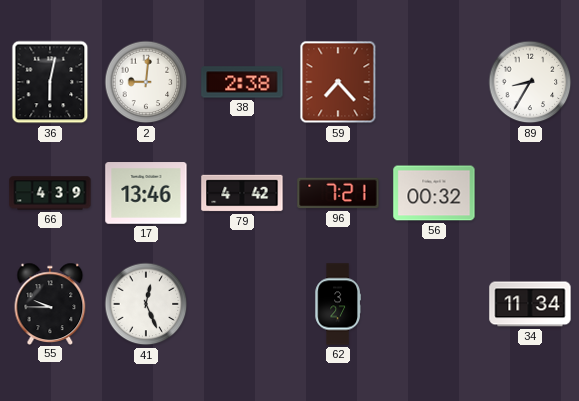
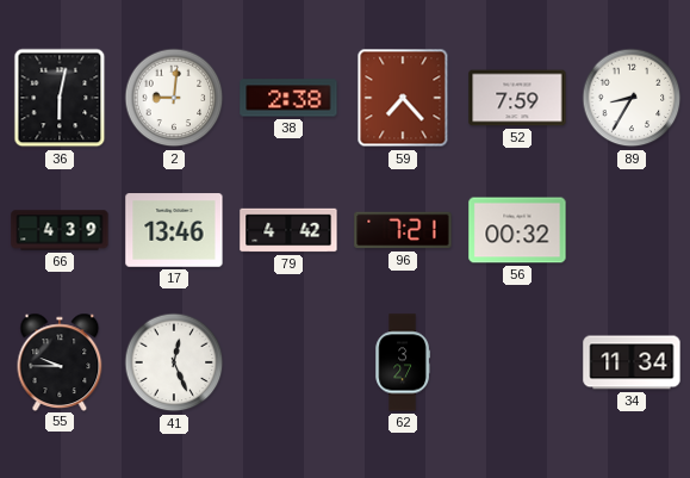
52: none -> 7:59
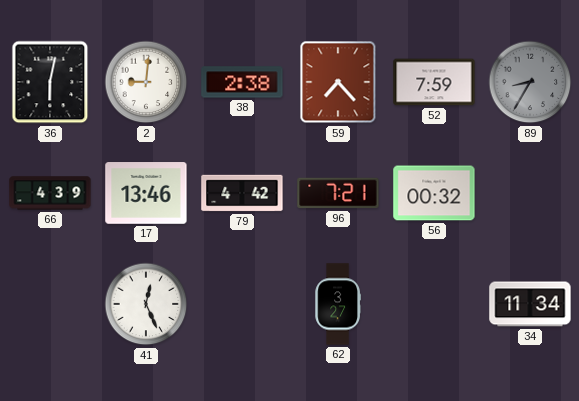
89 dial: white -> grey
55: 9:45 -> none
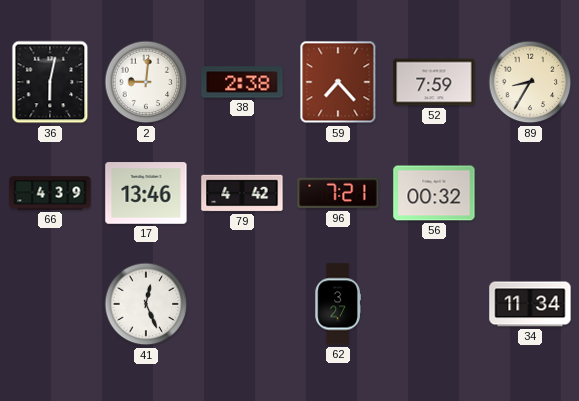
89 dial: grey -> cream
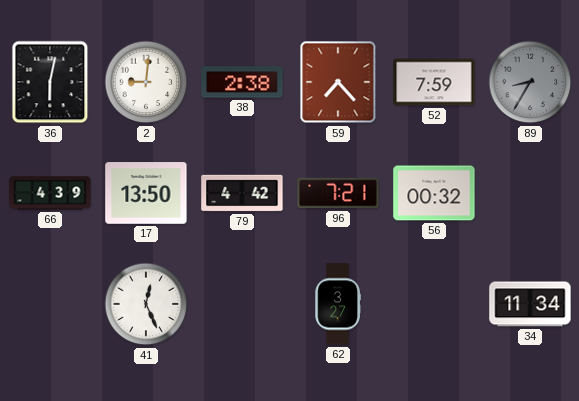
89 dial: cream -> grey
17: 13:46 -> 13:50
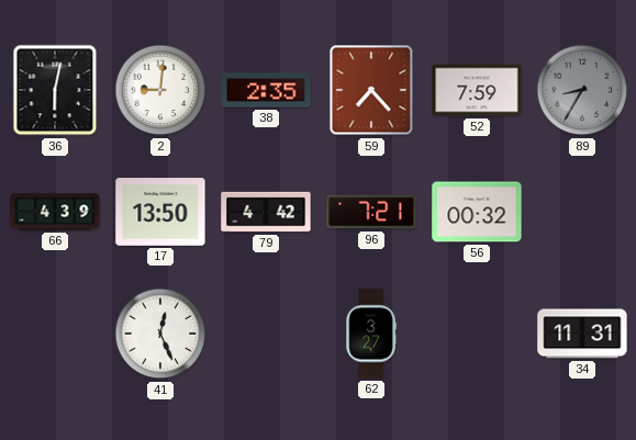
38: 2:38 -> 2:35
34: 11:34 -> 11:31
